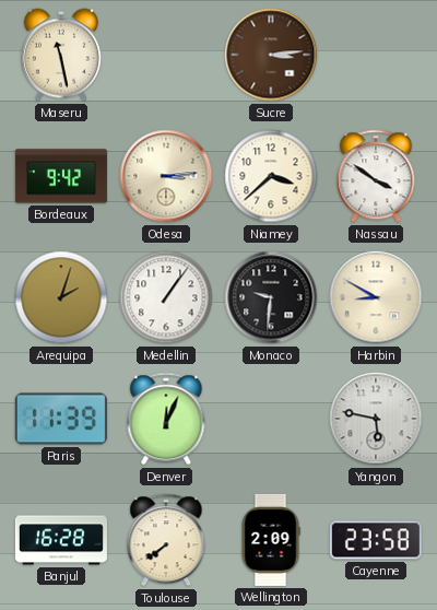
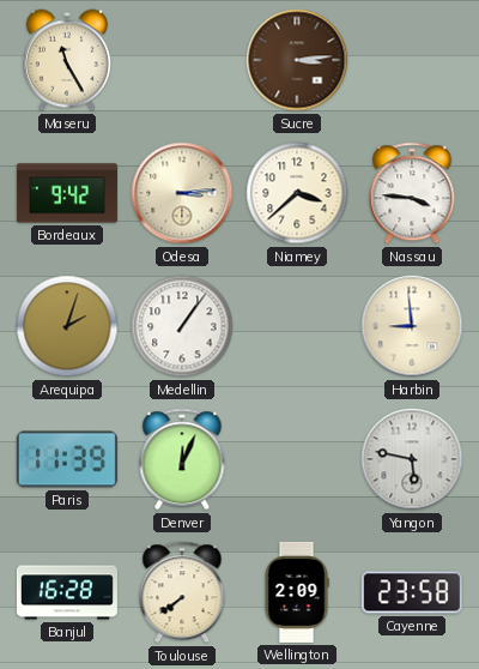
Maseru: 11:28 -> 11:25
Nassau: 3:51 -> 3:46
Monaco: 9:31 -> none
Harbin: 8:50 -> 8:59
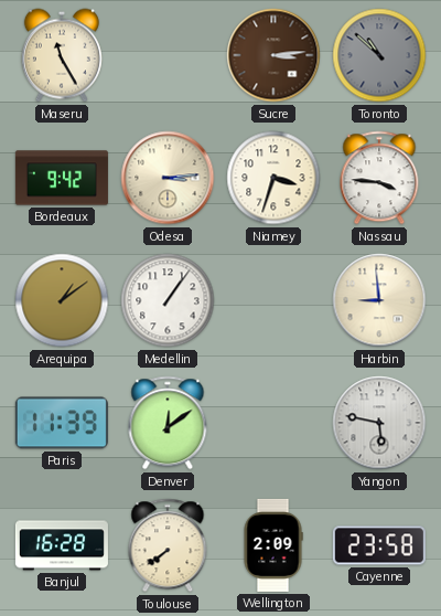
Toronto: none -> 10:52
Niamey: 3:38 -> 3:33
Arequipa: 2:03 -> 1:09
Denver: 12:04 -> 12:09
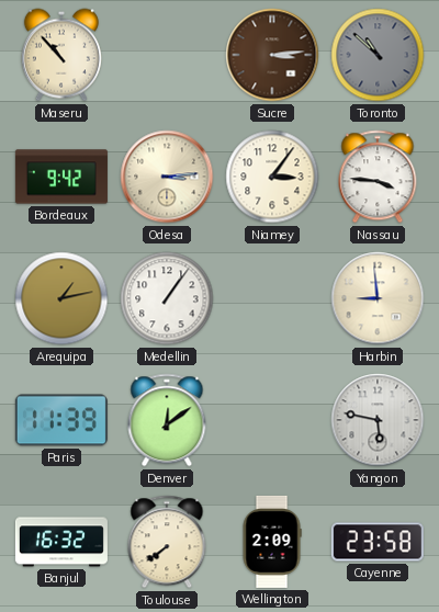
Maseru: 11:25 -> 10:53
Niamey: 3:33 -> 3:06
Arequipa: 1:09 -> 1:13
Banjul: 16:28 -> 16:32
